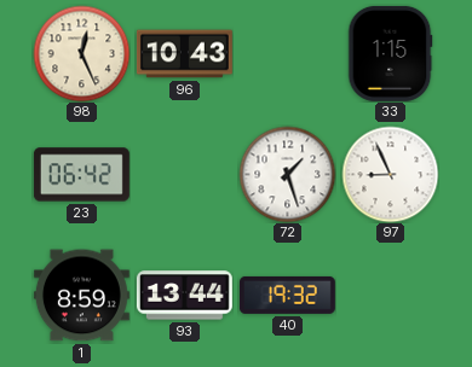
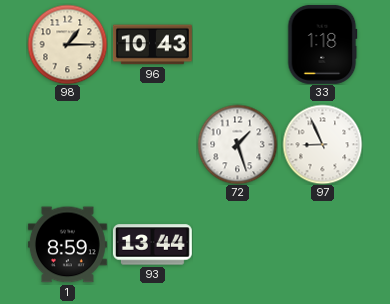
98: 12:26 -> 1:15
33: 1:15 -> 1:18
23: 06:42 -> none
40: 19:32 -> none
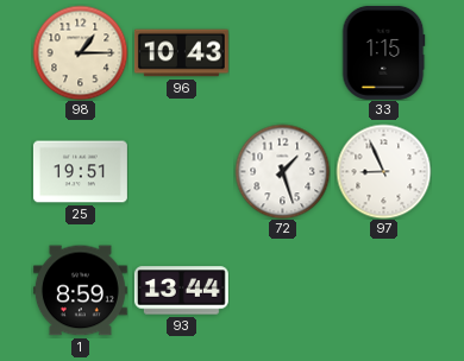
33: 1:18 -> 1:15
25: none -> 19:51
